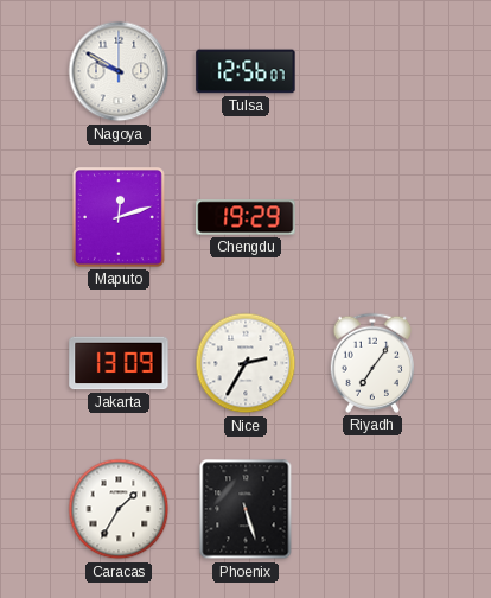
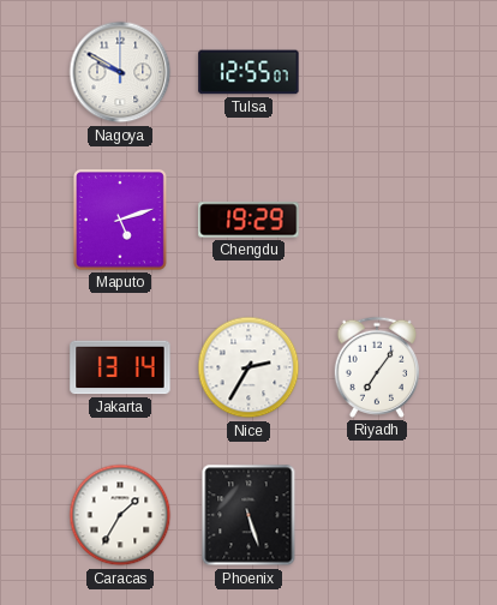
Tulsa: 12:56 -> 12:55
Maputo: 12:12 -> 5:12
Jakarta: 13:09 -> 13:14
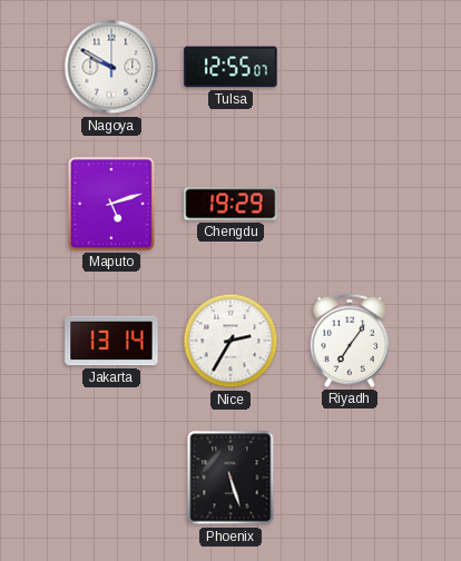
Caracas: 1:35 -> none
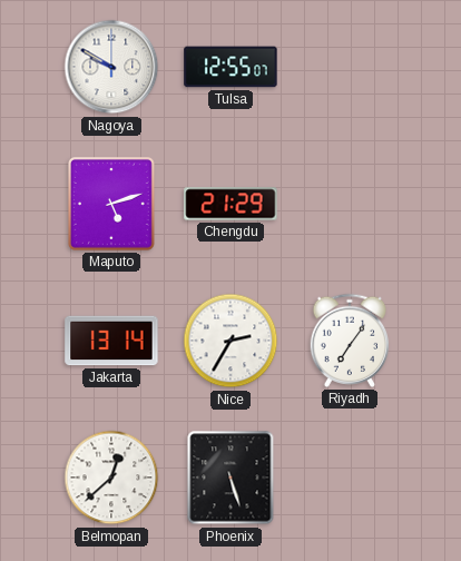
Chengdu: 19:29 -> 21:29
Belmopan: none -> 12:38
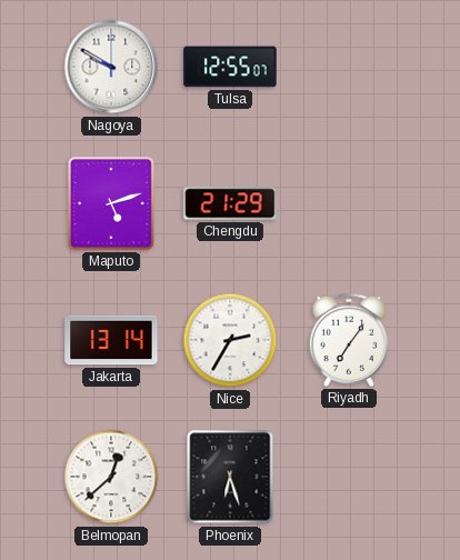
Phoenix: 5:27 -> 6:27
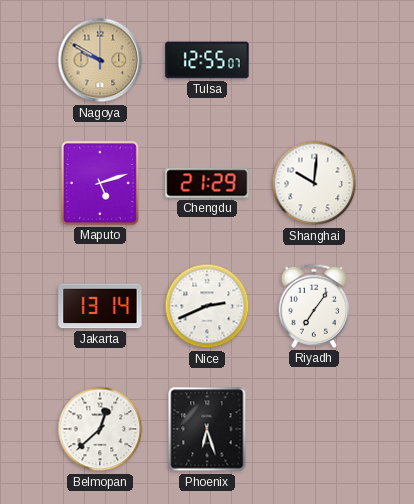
Nagoya dial: white -> champagne
Shanghai: none -> 10:01
Nice: 2:35 -> 2:41
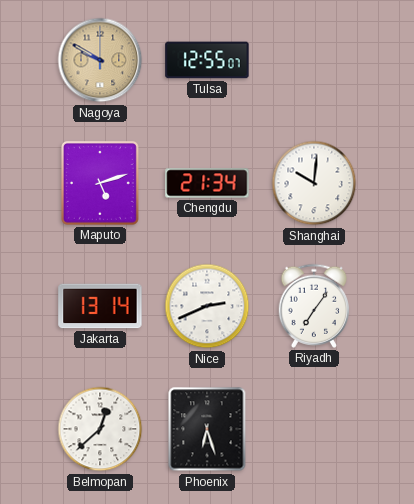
Chengdu: 21:29 -> 21:34
